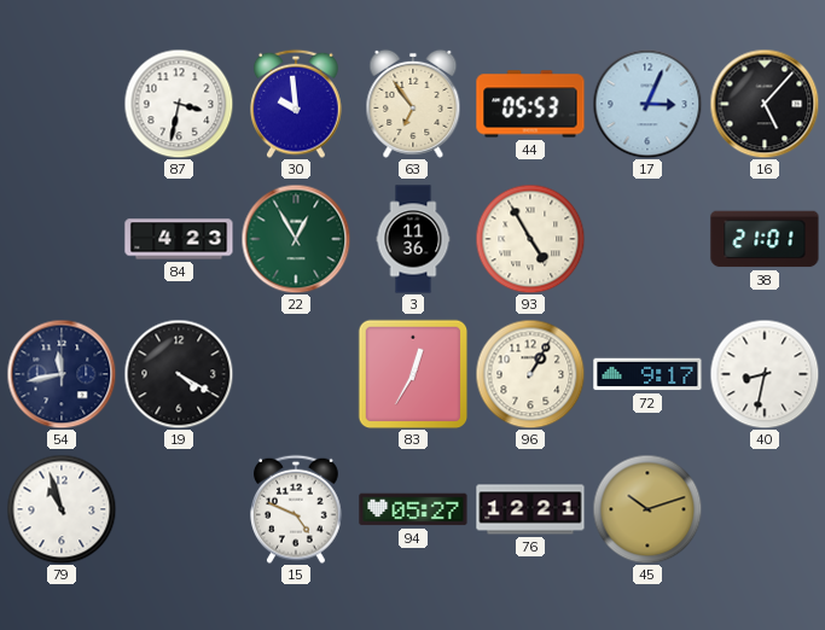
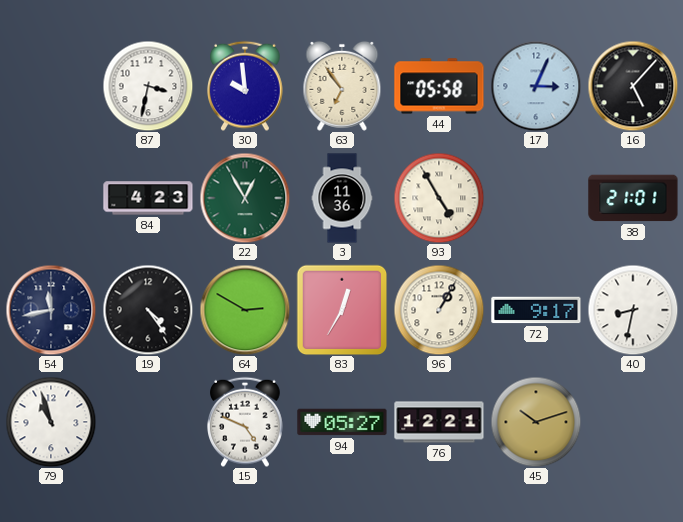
44: 05:53 -> 05:58
19: 4:20 -> 4:24
64: none -> 2:50
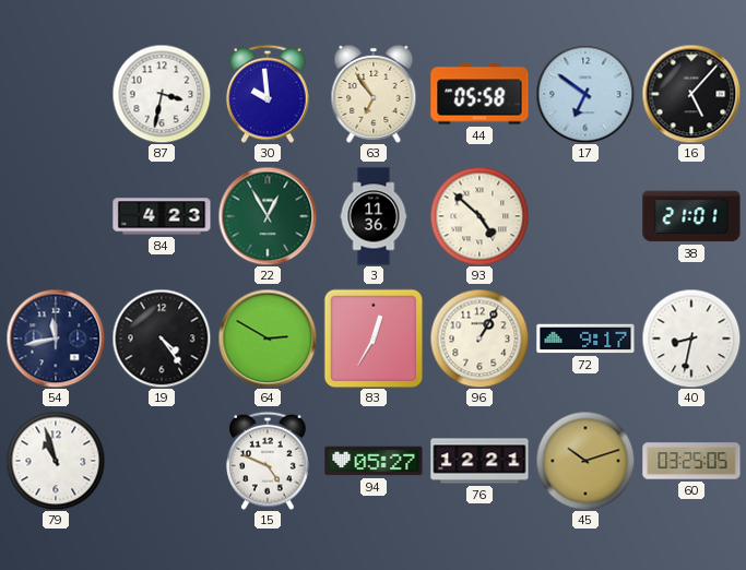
17: 3:04 -> 6:51
93: 4:55 -> 4:52
60: none -> 03:25
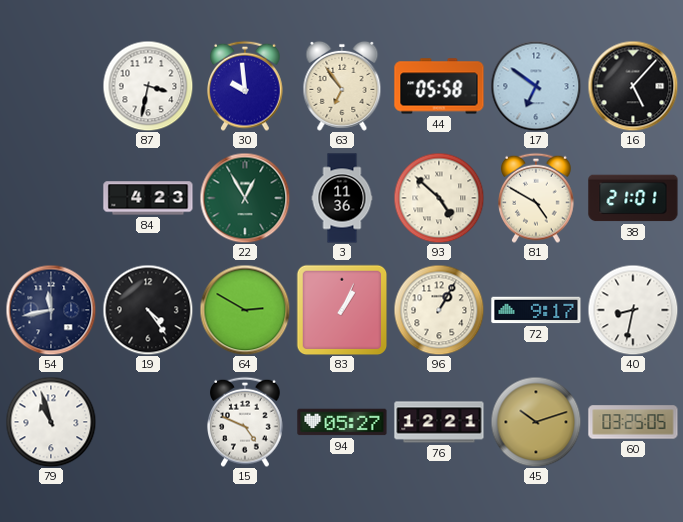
81: none -> 4:50
83: 12:35 -> 1:04
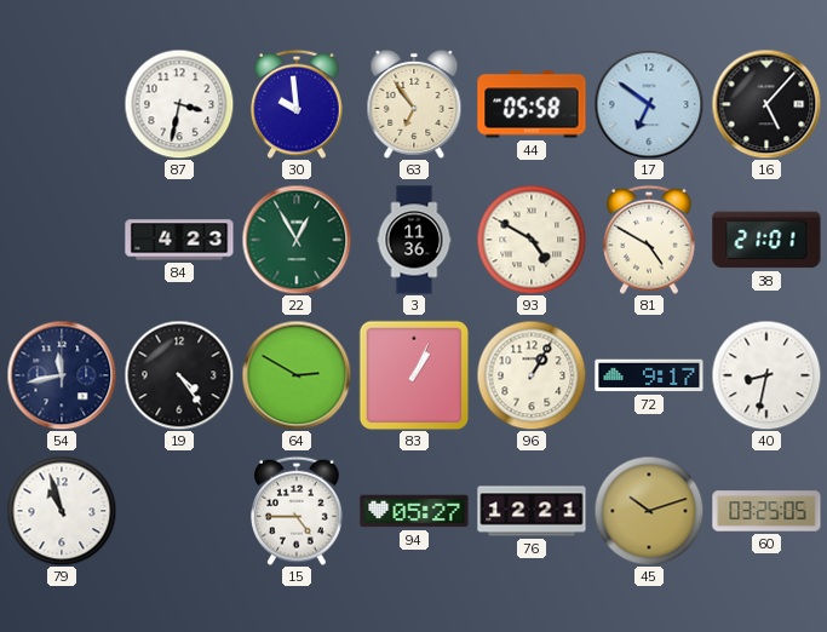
93: 4:52 -> 4:50
15: 4:49 -> 4:45
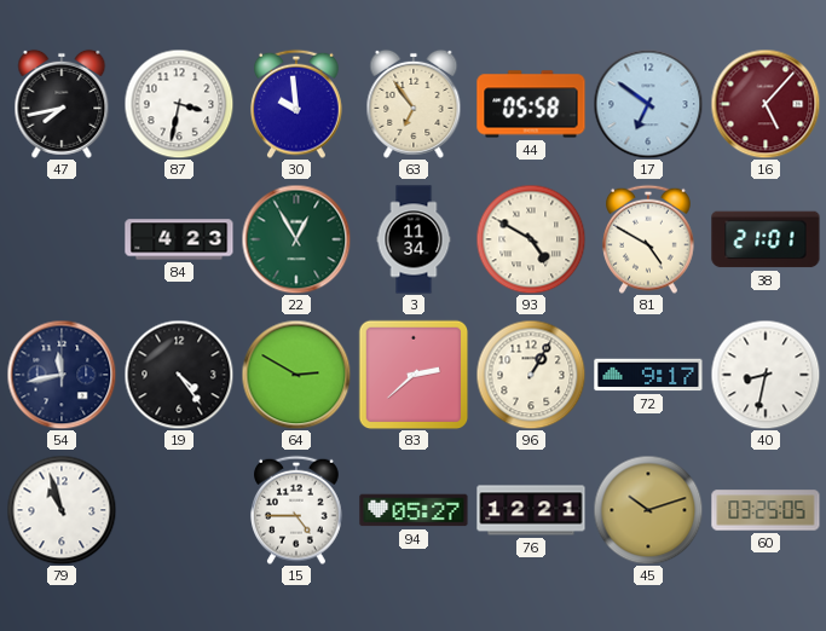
47: none -> 7:43
16 dial: black -> burgundy
3: 11:36 -> 11:34
83: 1:04 -> 2:38
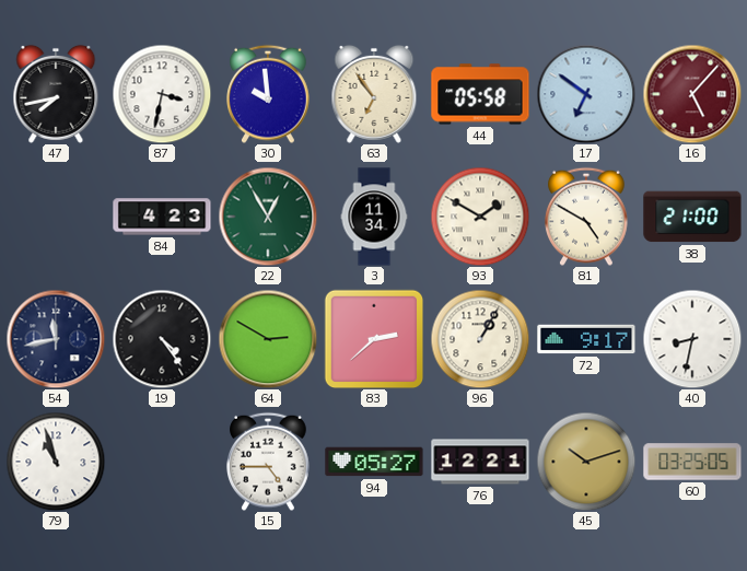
93: 4:50 -> 1:50
38: 21:01 -> 21:00
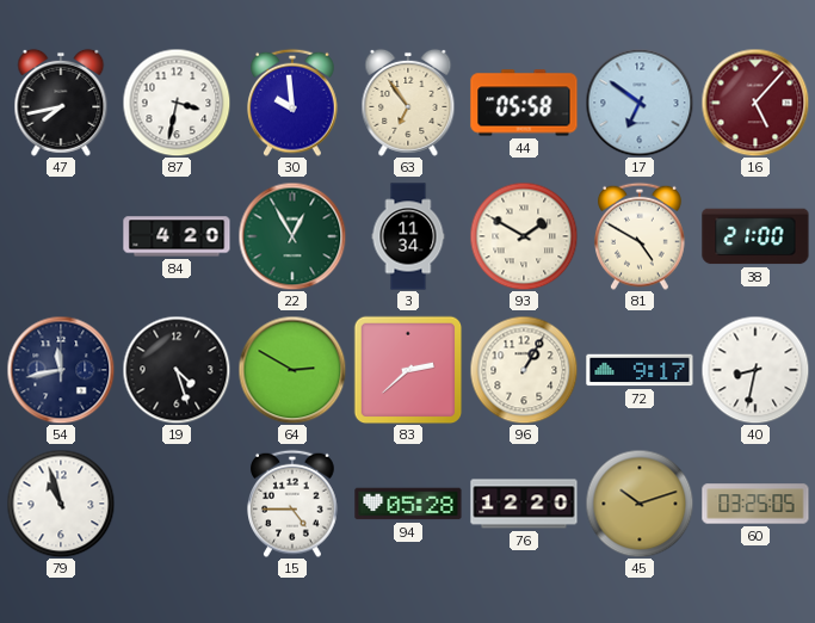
84: 4:23 -> 4:20
19: 4:24 -> 4:27
94: 05:27 -> 05:28
76: 12:21 -> 12:20
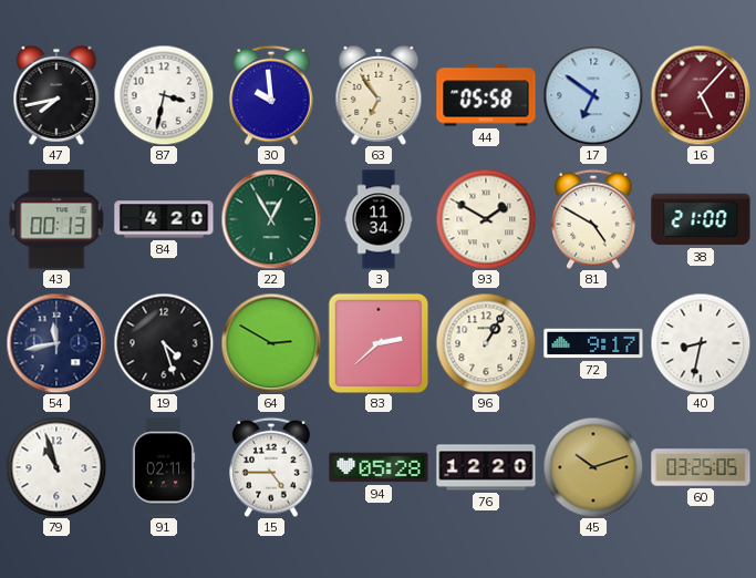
43: none -> 00:13
91: none -> 02:11
